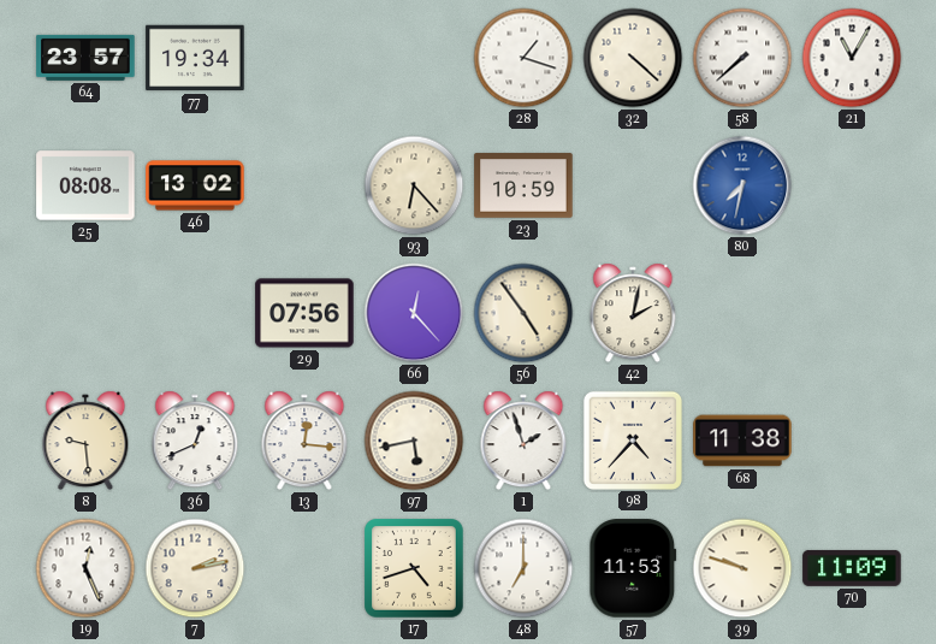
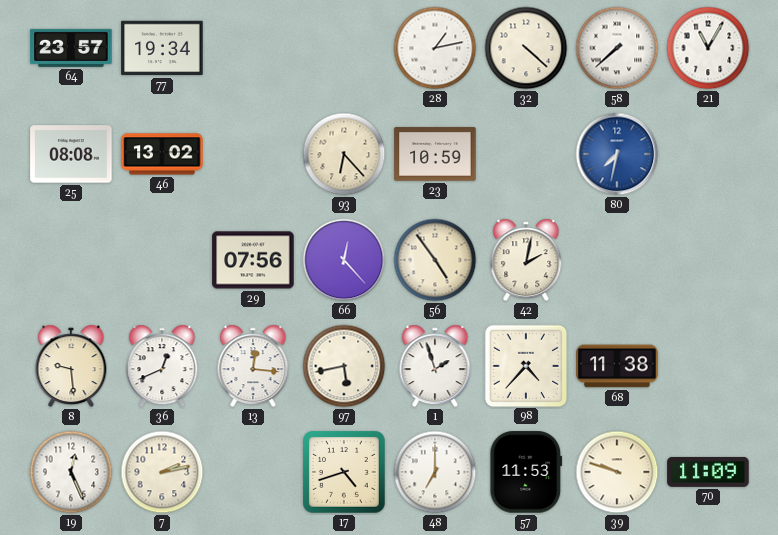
28: 1:18 -> 1:13
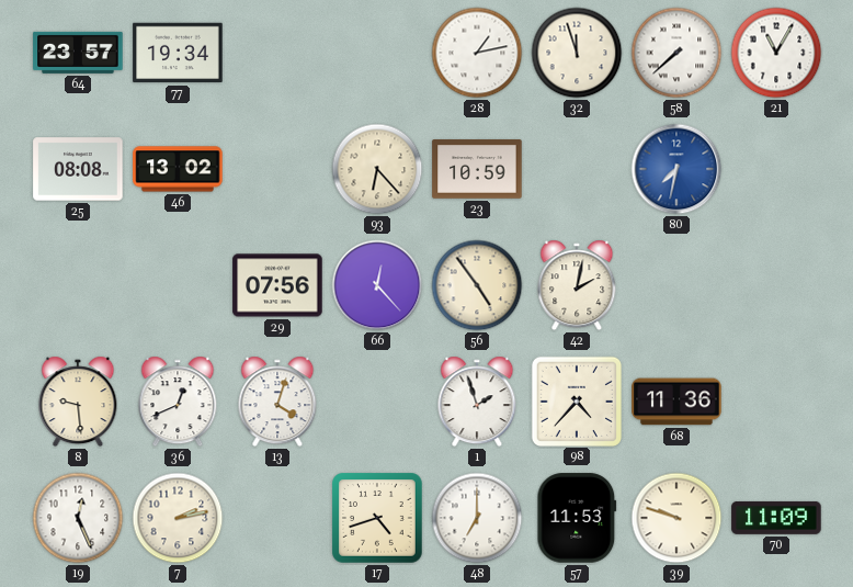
32: 4:22 -> 11:57
13: 12:16 -> 4:03
97: 5:43 -> none
68: 11:38 -> 11:36
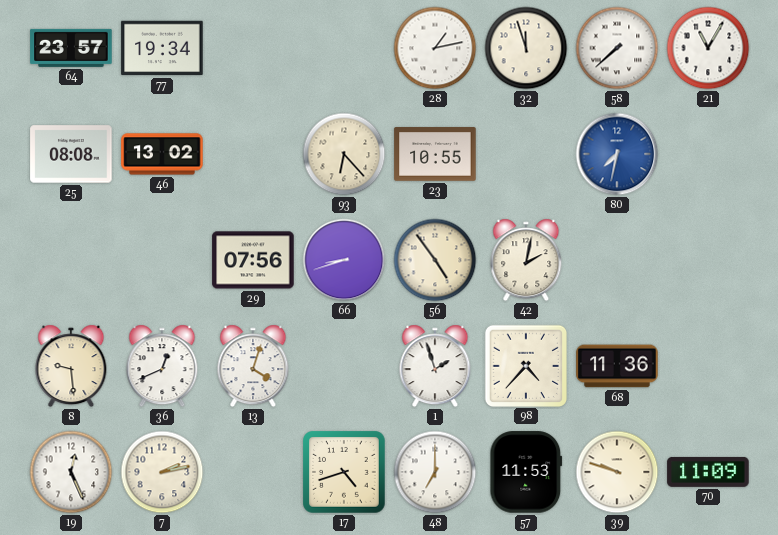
23: 10:59 -> 10:55
66: 12:23 -> 8:42
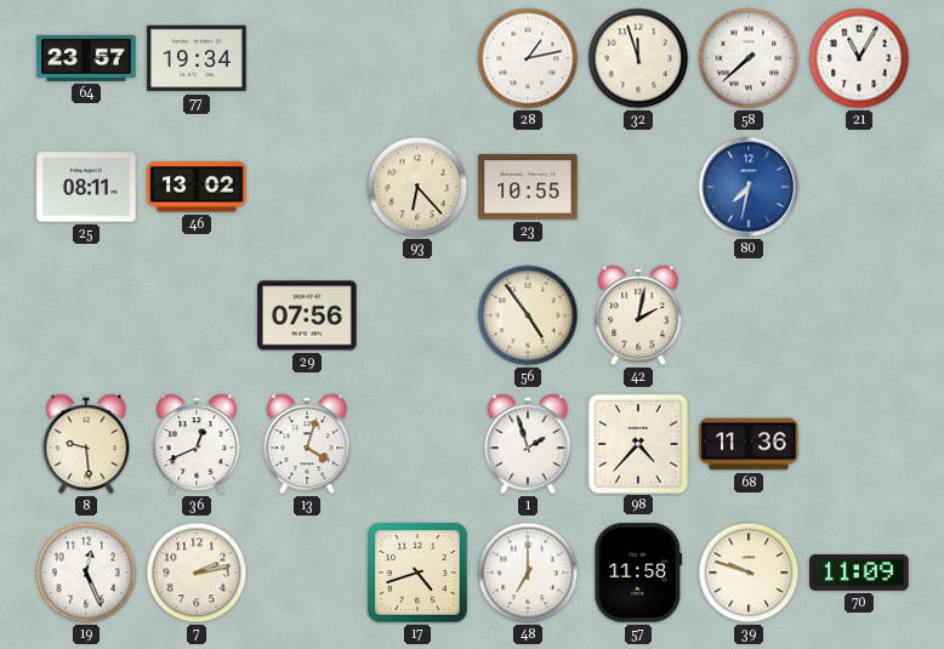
25: 08:08 -> 08:11
66: 8:42 -> none
57: 11:53 -> 11:58
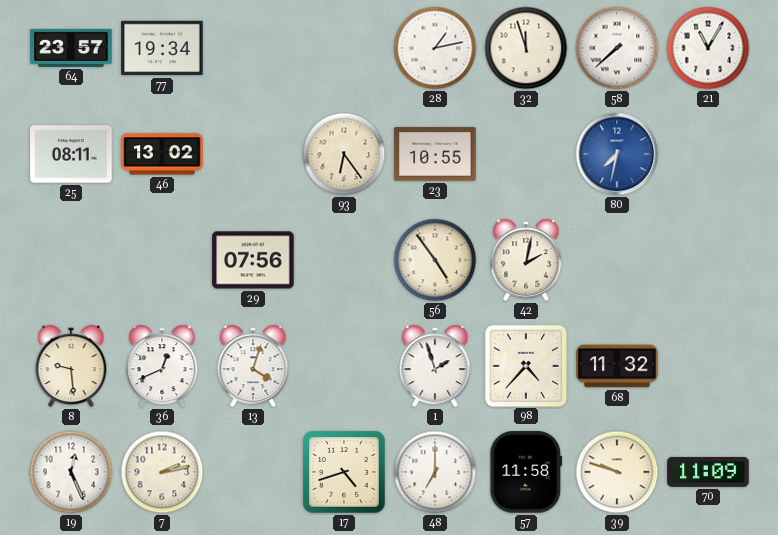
93: 6:23 -> 6:24
68: 11:36 -> 11:32
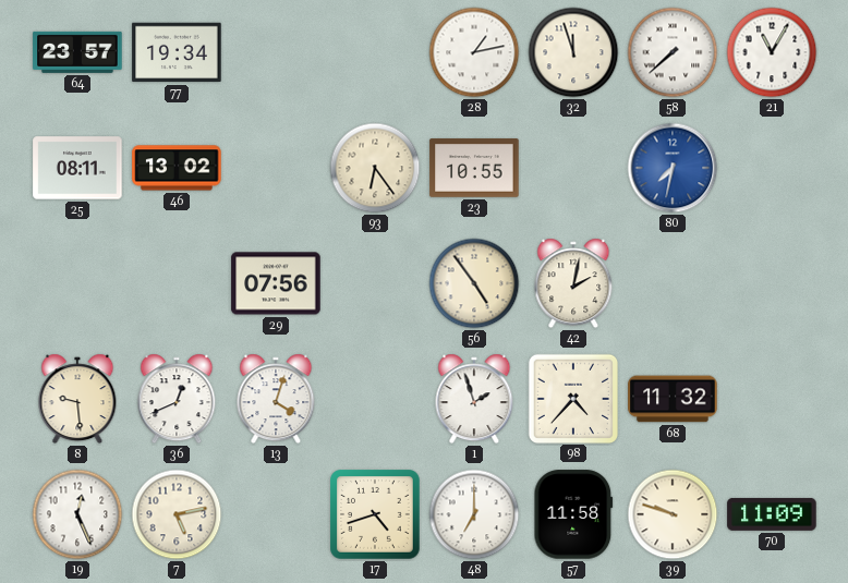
7: 2:13 -> 5:13
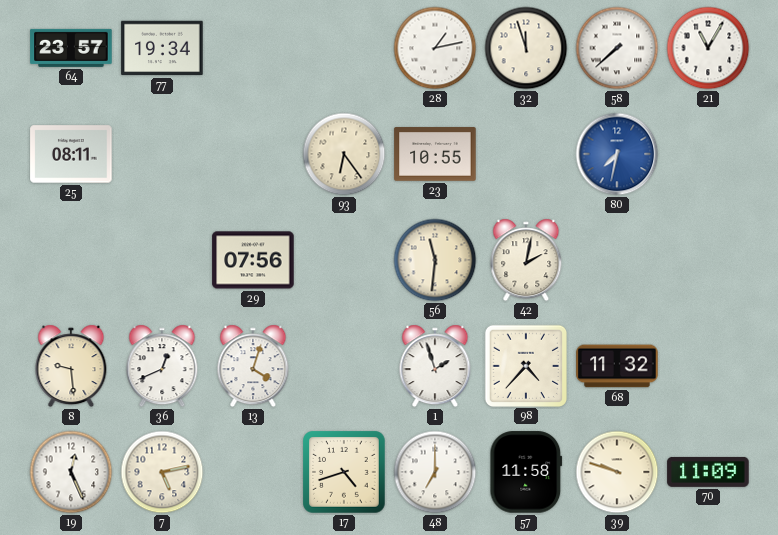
46: 13:02 -> none
56: 4:54 -> 11:31
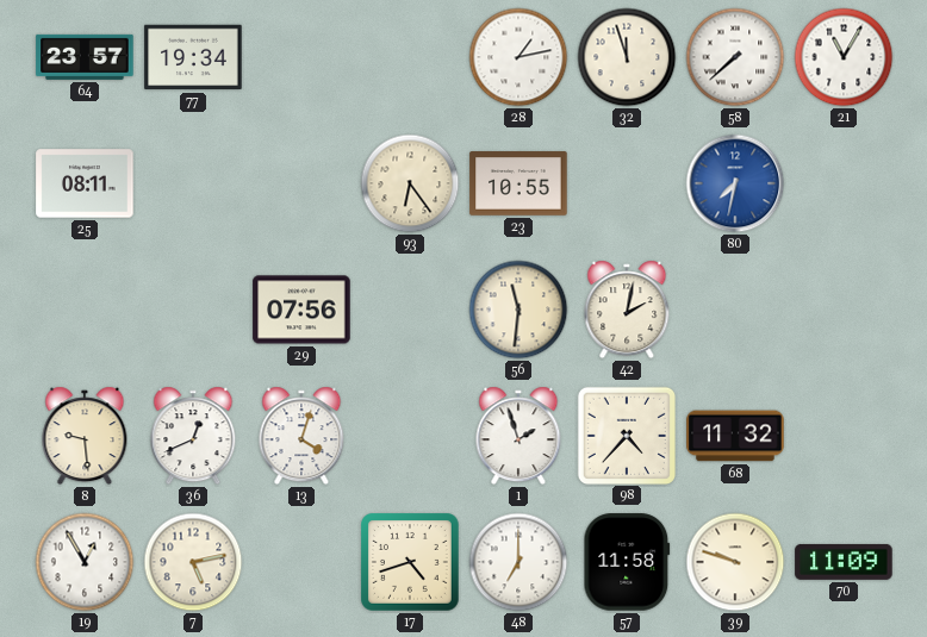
19: 12:26 -> 12:55
